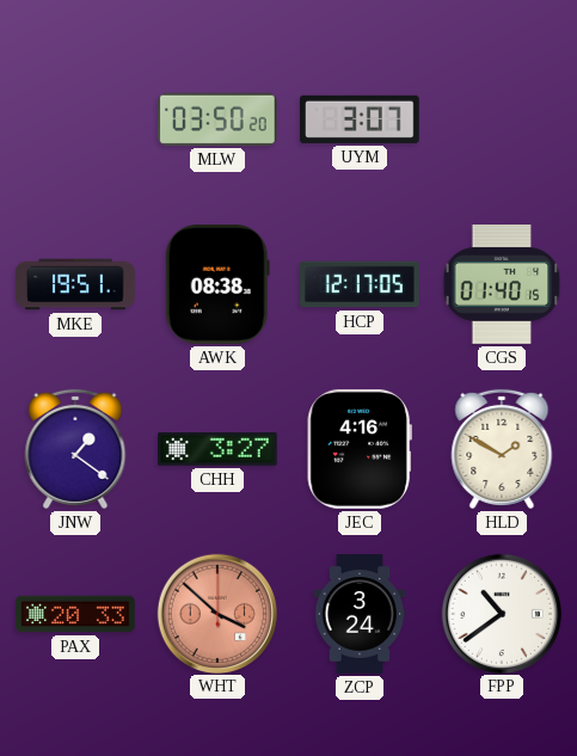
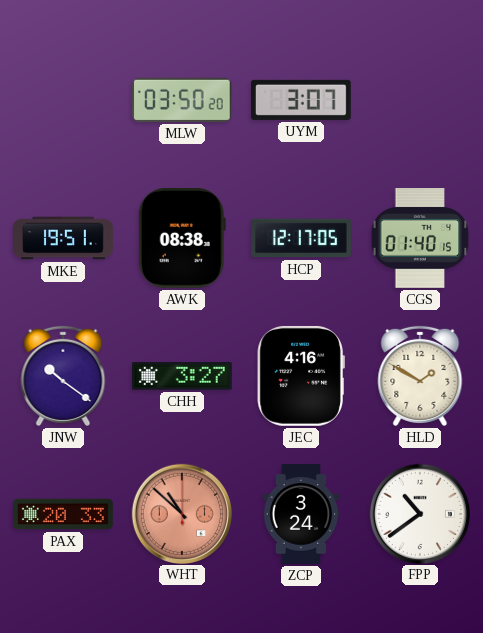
JNW: 1:21 -> 10:21
WHT: 3:52 -> 10:52
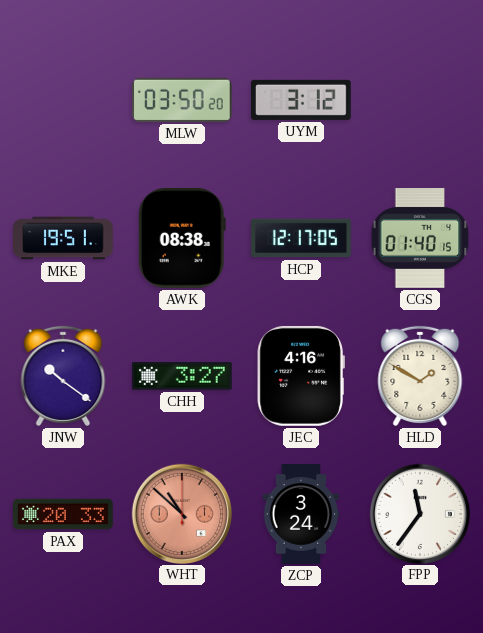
UYM: 3:07 -> 3:12
FPP: 10:39 -> 11:36
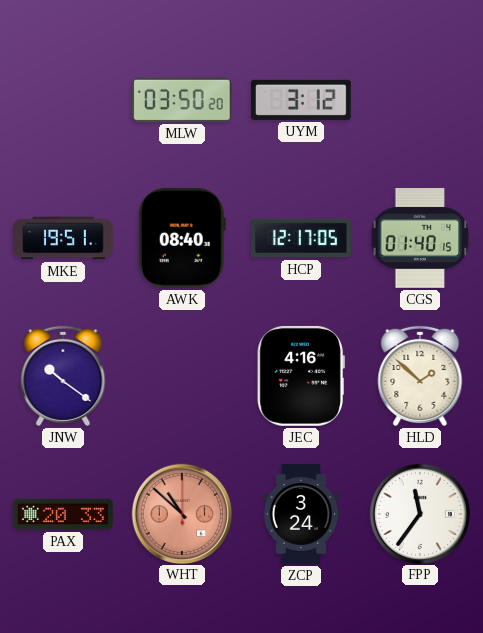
AWK: 08:38 -> 08:40
CHH: 3:27 -> none
HLD: 1:50 -> 1:52
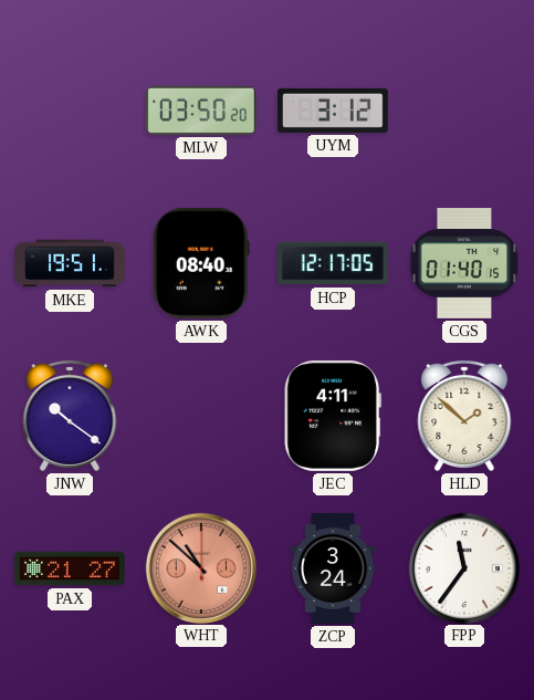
JEC: 4:16 -> 4:11
PAX: 20:33 -> 21:27
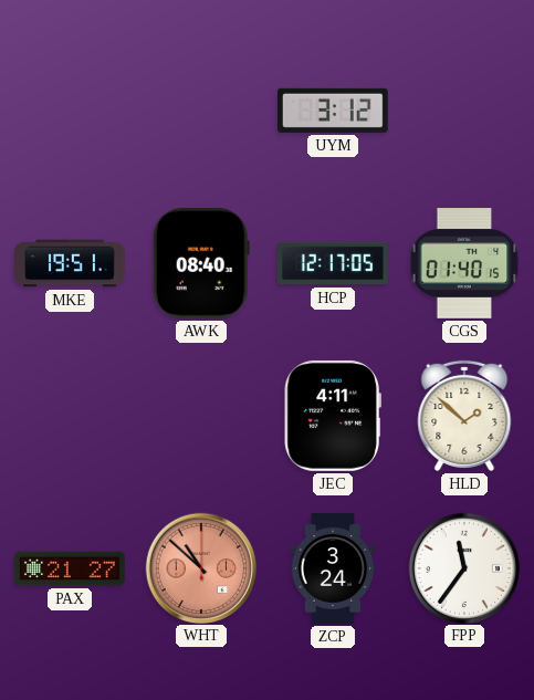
MLW: 03:50 -> none
JNW: 10:21 -> none
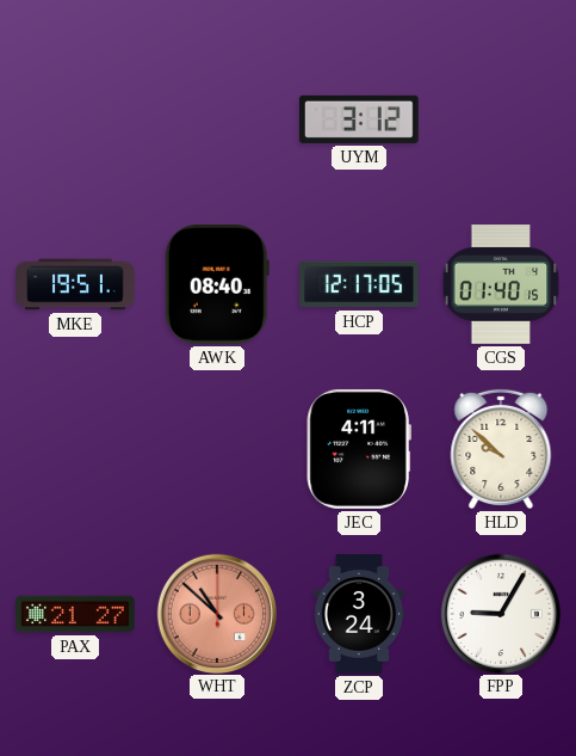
HLD: 1:52 -> 9:52
FPP: 11:36 -> 9:05
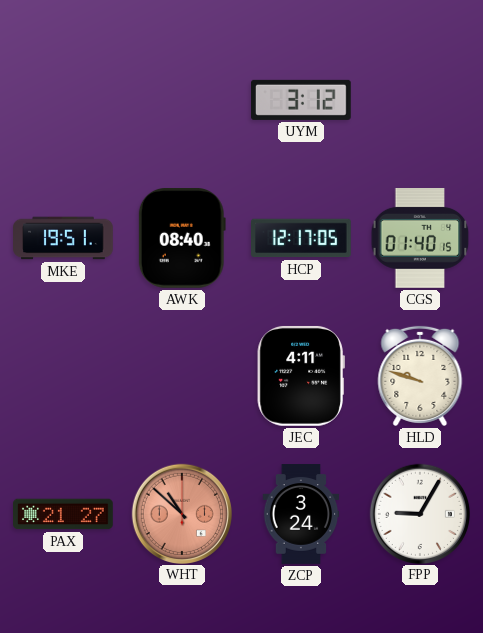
HLD: 9:52 -> 9:48
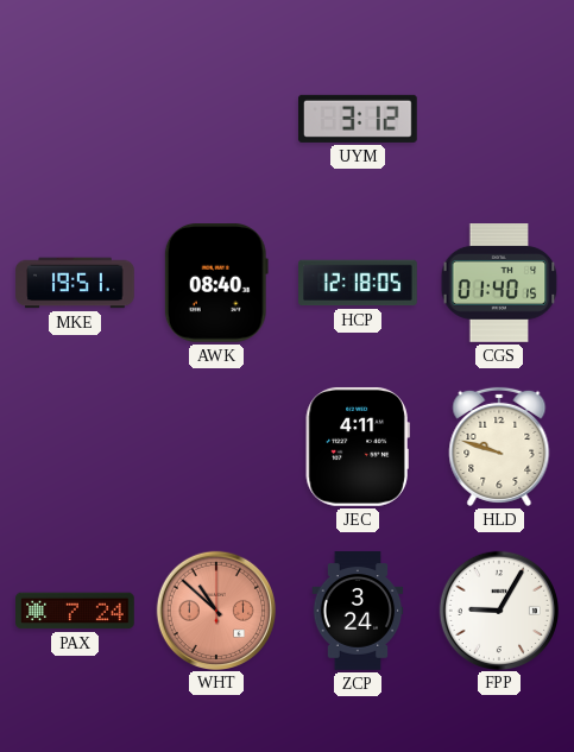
HCP: 12:17 -> 12:18
PAX: 21:27 -> 7:24
